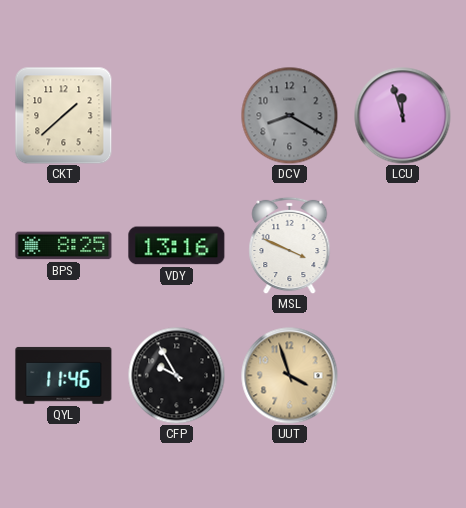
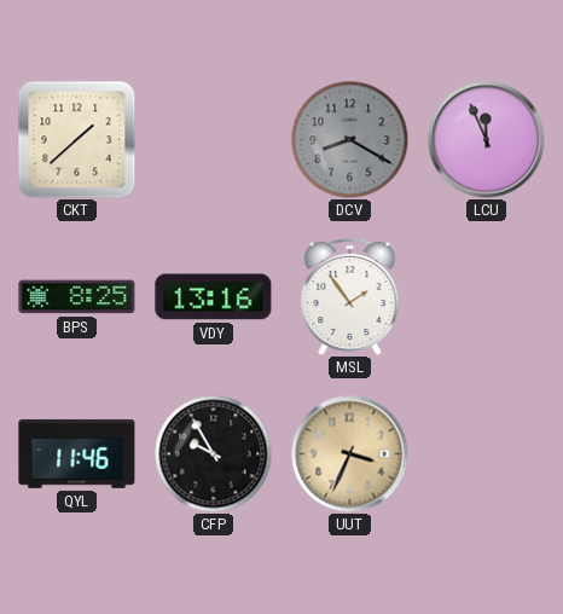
LCU: 11:57 -> 11:56
MSL: 3:49 -> 1:54
UUT: 3:57 -> 3:34
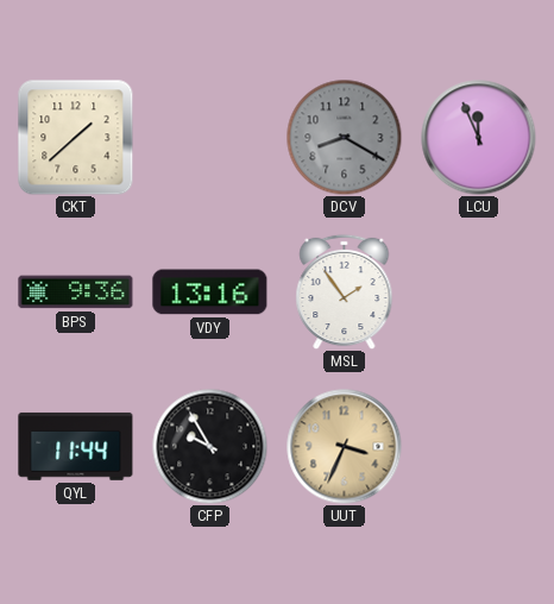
BPS: 8:25 -> 9:36
QYL: 11:46 -> 11:44
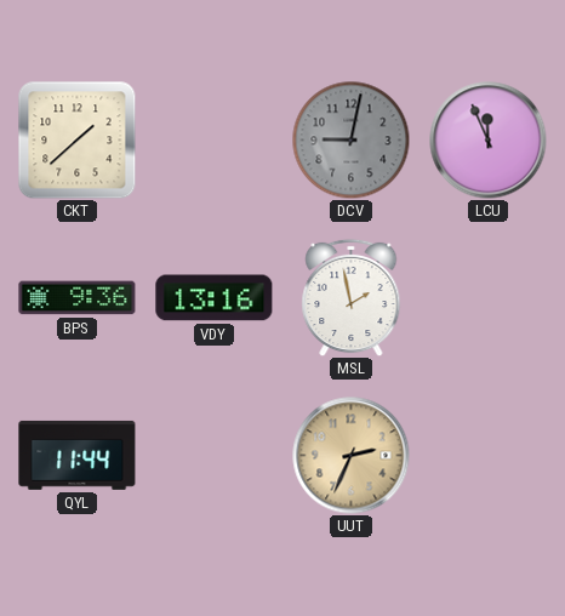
DCV: 8:20 -> 9:02
MSL: 1:54 -> 1:58
CFP: 9:55 -> none
UUT: 3:34 -> 2:34
